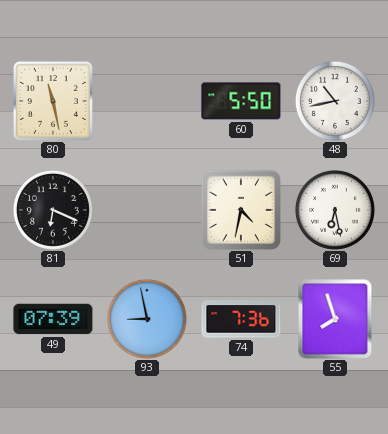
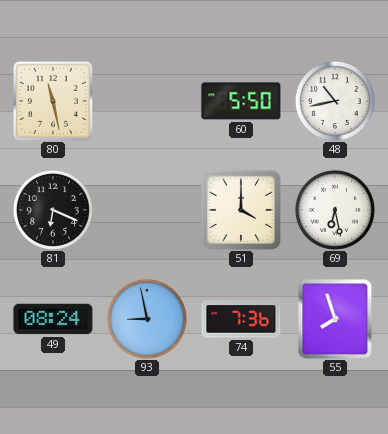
51: 4:32 -> 4:00
49: 07:39 -> 08:24
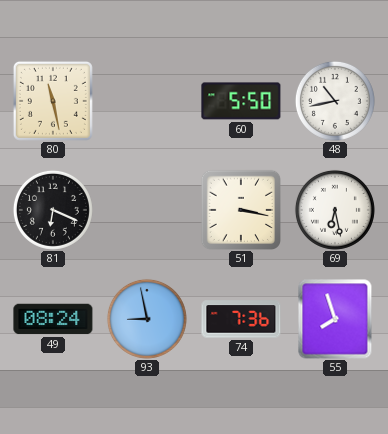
51: 4:00 -> 3:17
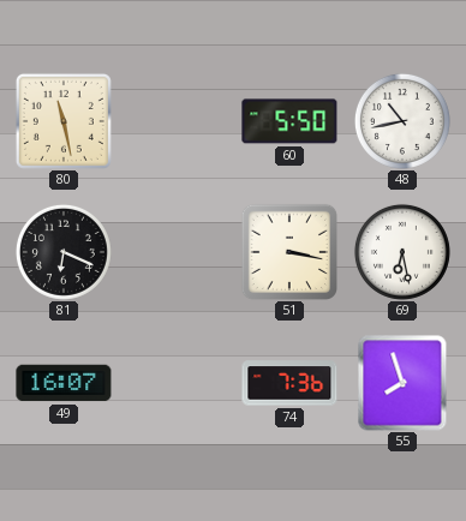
49: 08:24 -> 16:07
93: 8:58 -> none
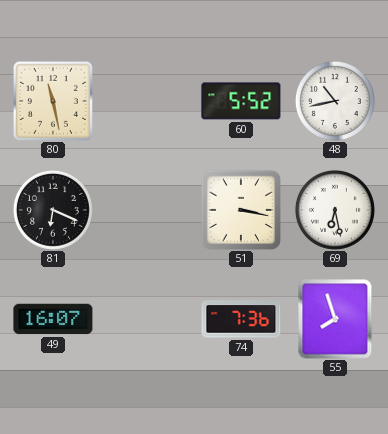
60: 5:50 -> 5:52
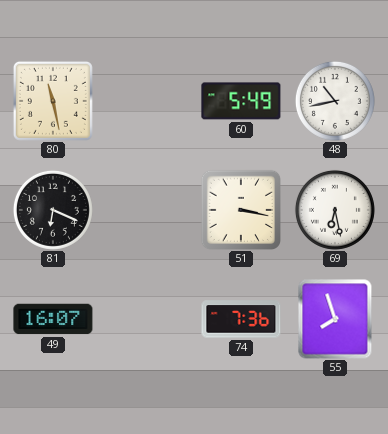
60: 5:52 -> 5:49
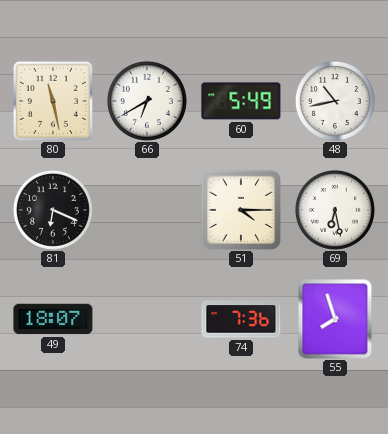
66: none -> 6:40
51: 3:17 -> 4:15
49: 16:07 -> 18:07
